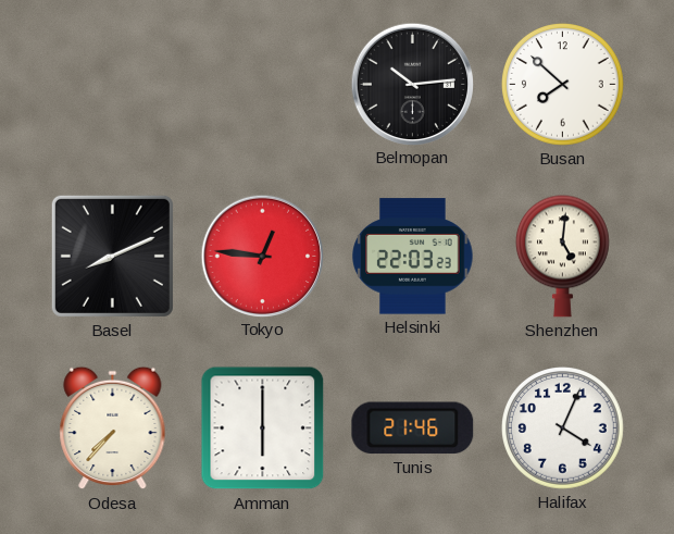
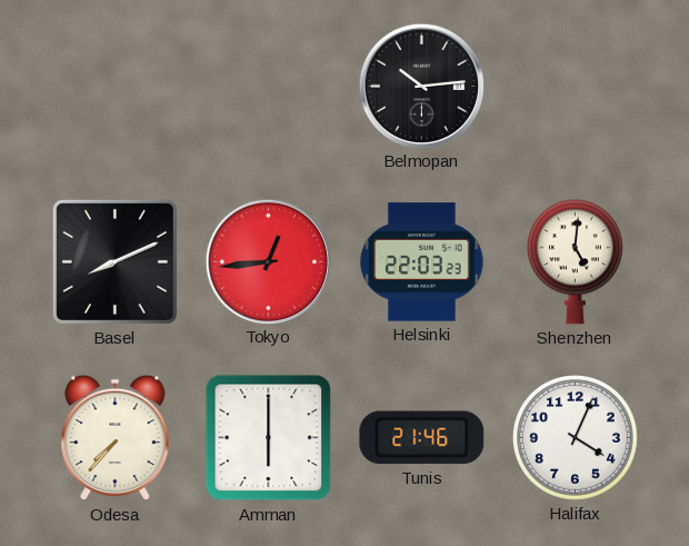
Busan: 7:52 -> none
Tokyo: 12:46 -> 12:44
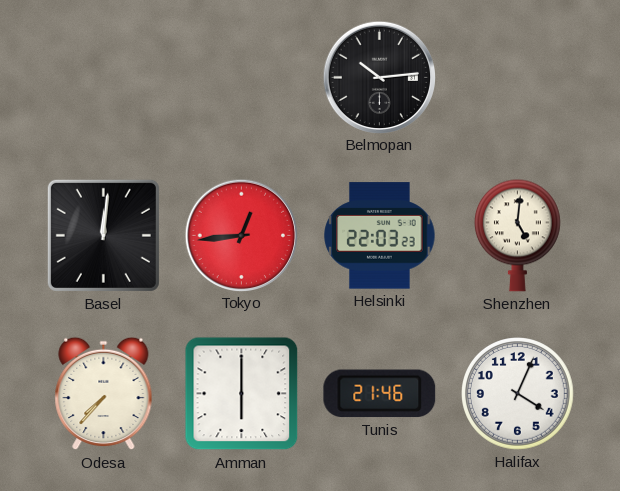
Basel: 8:11 -> 12:01
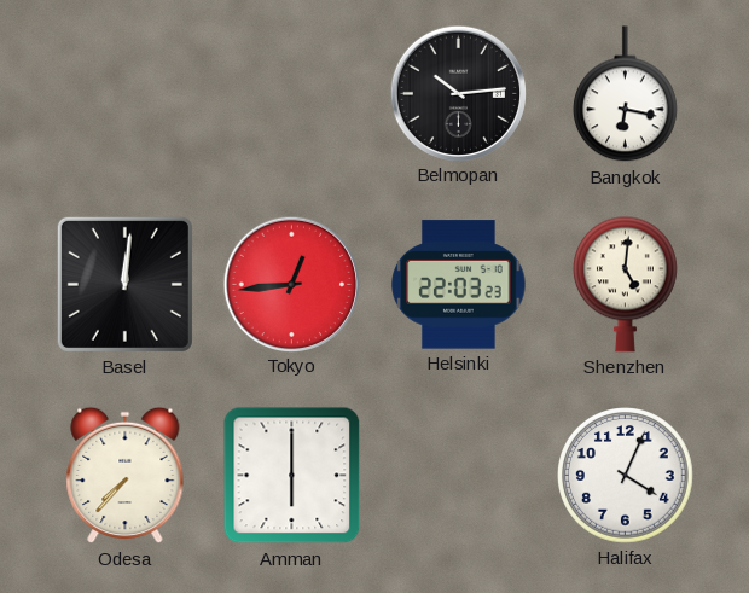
Bangkok: none -> 6:17
Tunis: 21:46 -> none
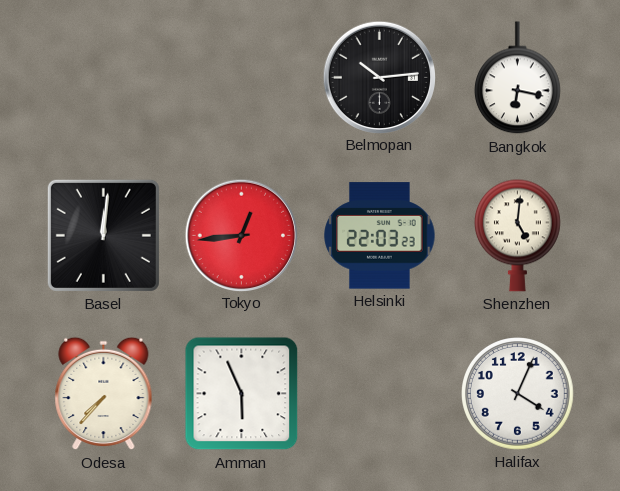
Amman: 6:00 -> 5:56
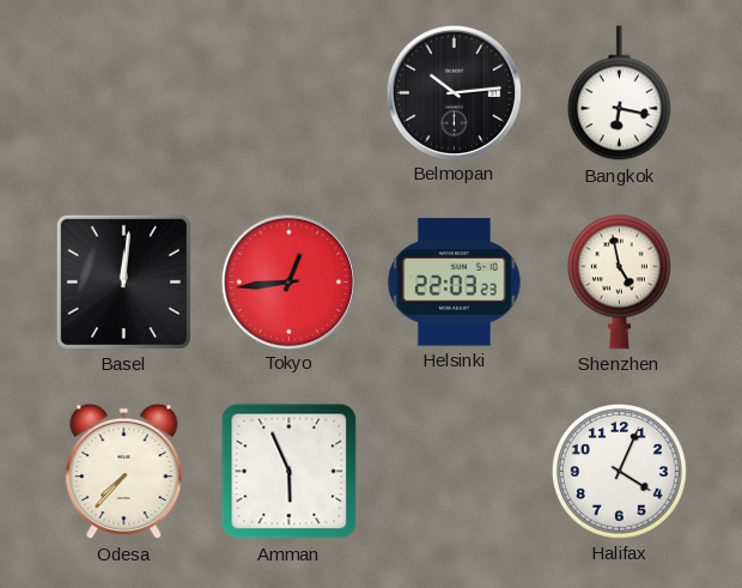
Shenzhen: 5:01 -> 4:58
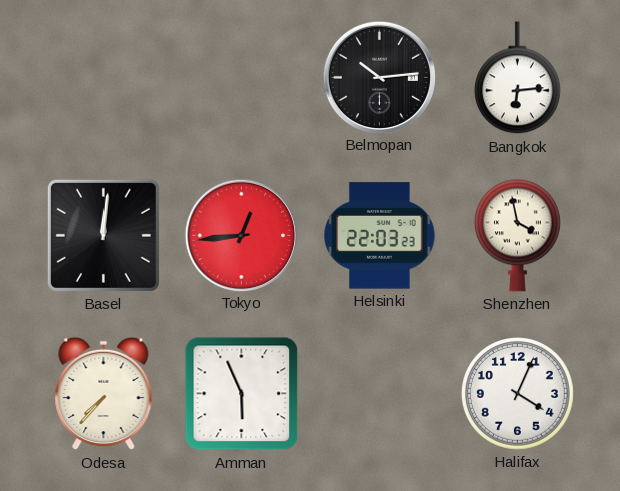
Bangkok: 6:17 -> 6:14
Shenzhen: 4:58 -> 3:58
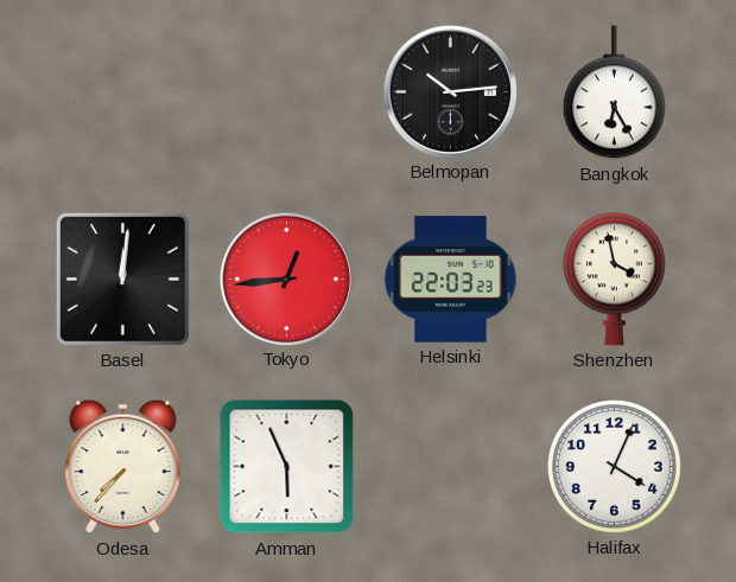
Bangkok: 6:14 -> 6:25
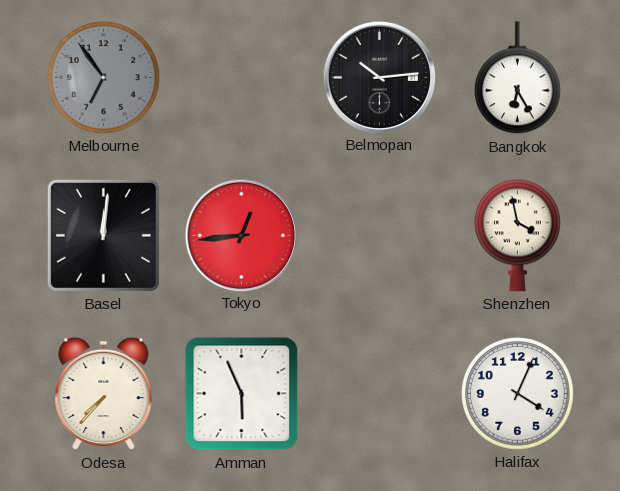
Melbourne: none -> 6:54
Helsinki: 22:03 -> none
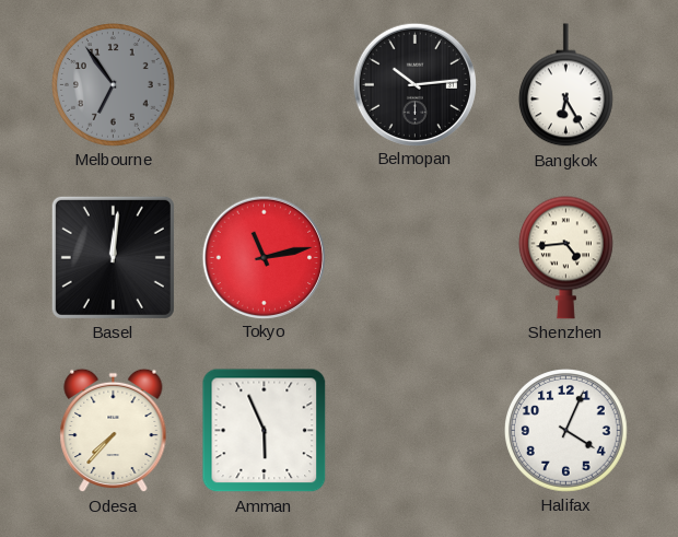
Tokyo: 12:44 -> 11:13
Shenzhen: 3:58 -> 4:44
